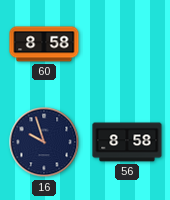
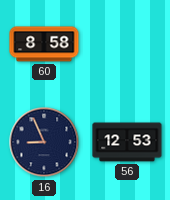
16: 9:57 -> 8:56
56: 8:58 -> 12:53
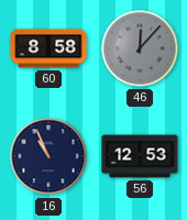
46: none -> 12:07
16: 8:56 -> 10:56
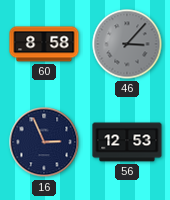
46: 12:07 -> 3:07
16: 10:56 -> 2:56
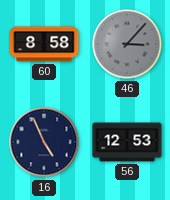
16: 2:56 -> 4:56
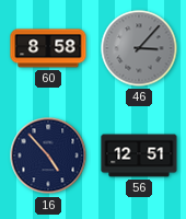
16: 4:56 -> 4:53
56: 12:53 -> 12:51
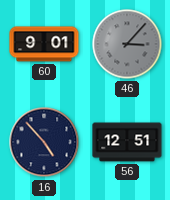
60: 8:58 -> 9:01
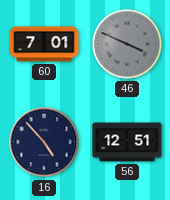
60: 9:01 -> 7:01
46: 3:07 -> 3:49
